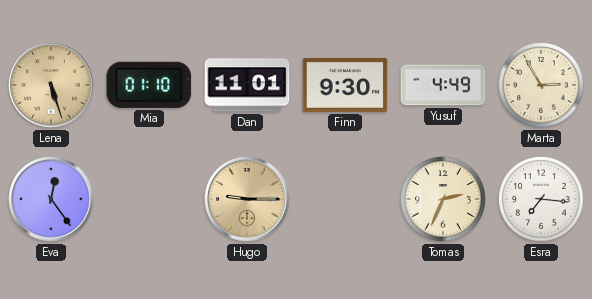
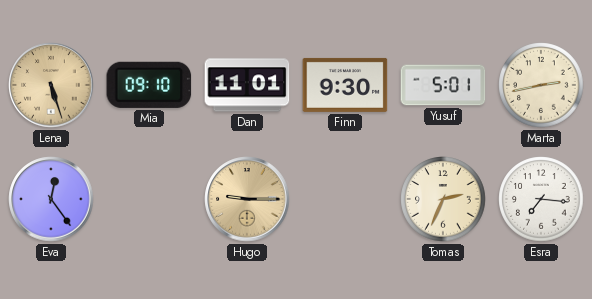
Mia: 01:10 -> 09:10
Yusuf: 4:49 -> 5:01
Marta: 2:55 -> 2:43
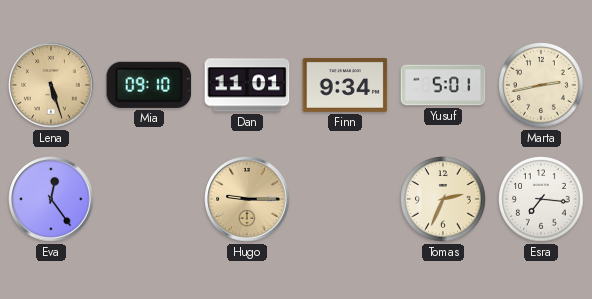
Finn: 9:30 -> 9:34
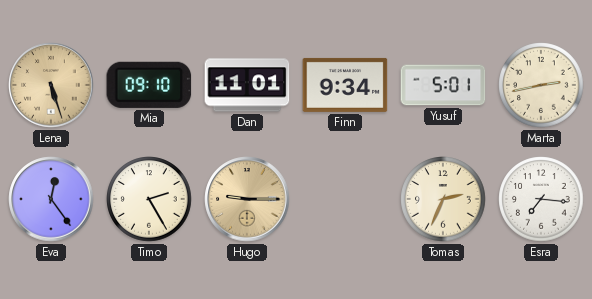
Timo: none -> 2:25
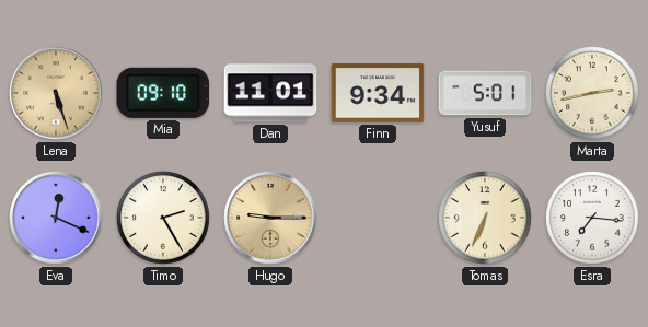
Eva: 12:24 -> 12:19
Tomas: 2:34 -> 6:34
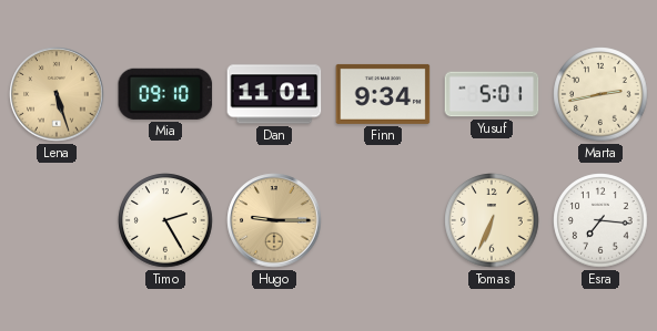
Eva: 12:19 -> none
